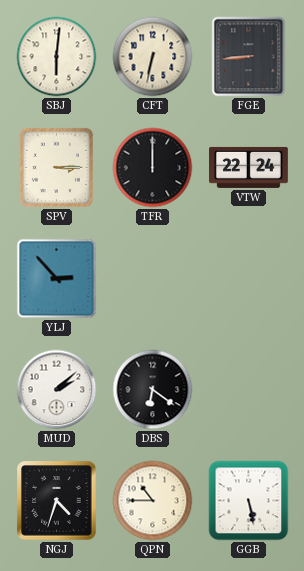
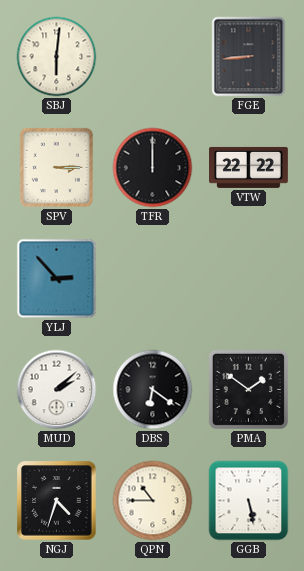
CFT: 6:32 -> none
VTW: 22:24 -> 22:22
PMA: none -> 1:51
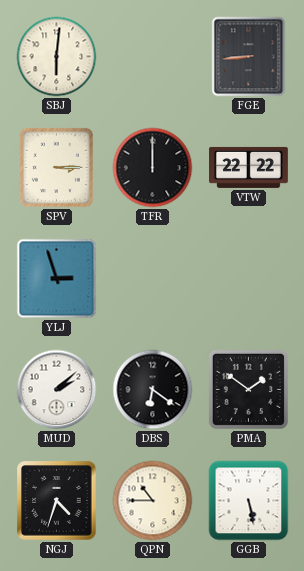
YLJ: 2:53 -> 2:57
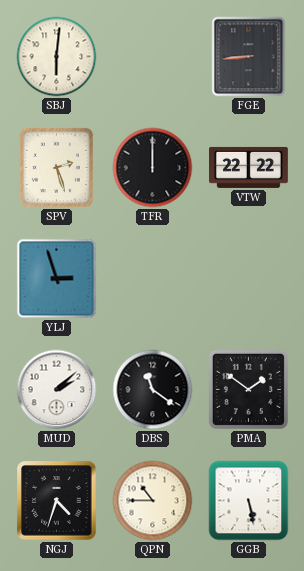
SPV: 3:15 -> 2:27
DBS: 6:21 -> 11:21
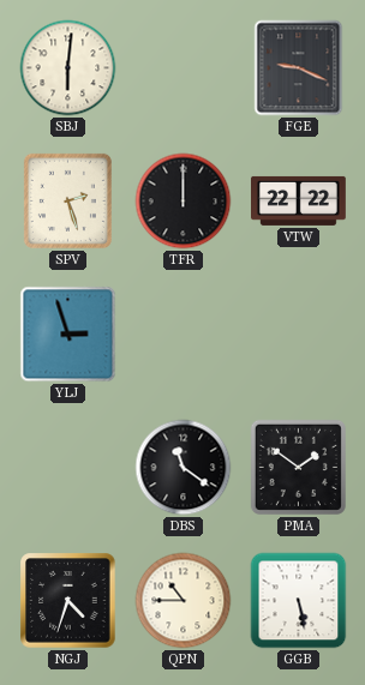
FGE: 8:44 -> 9:19
MUD: 2:08 -> none
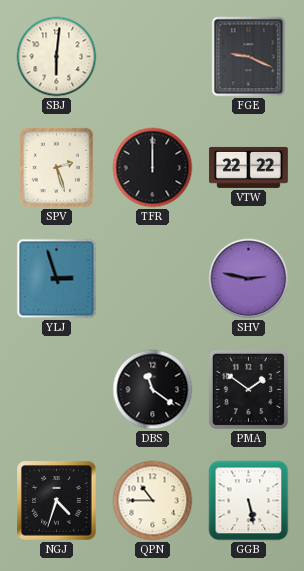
SHV: none -> 2:47
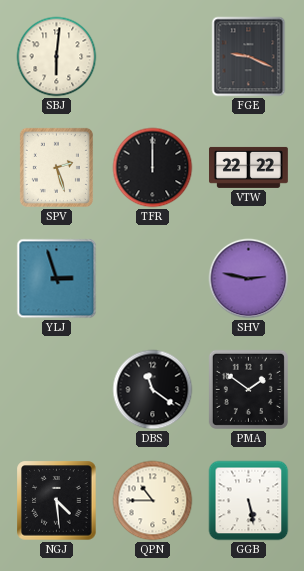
NGJ: 4:33 -> 4:29
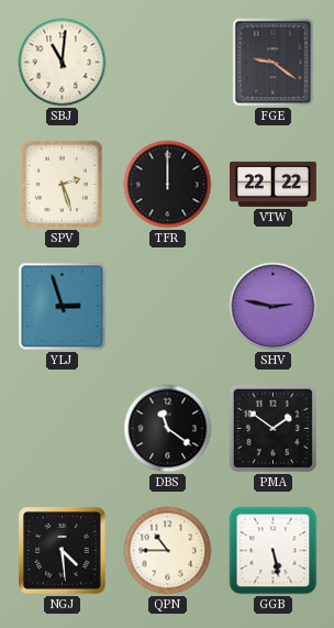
SBJ: 6:01 -> 11:01
FGE: 9:19 -> 9:21
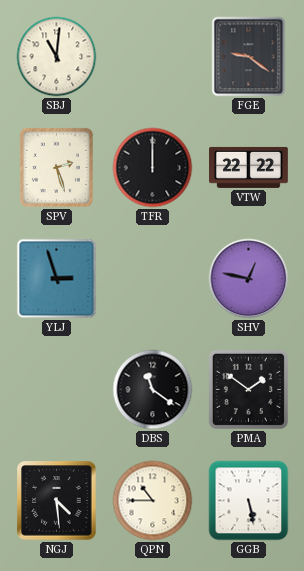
SHV: 2:47 -> 12:47
